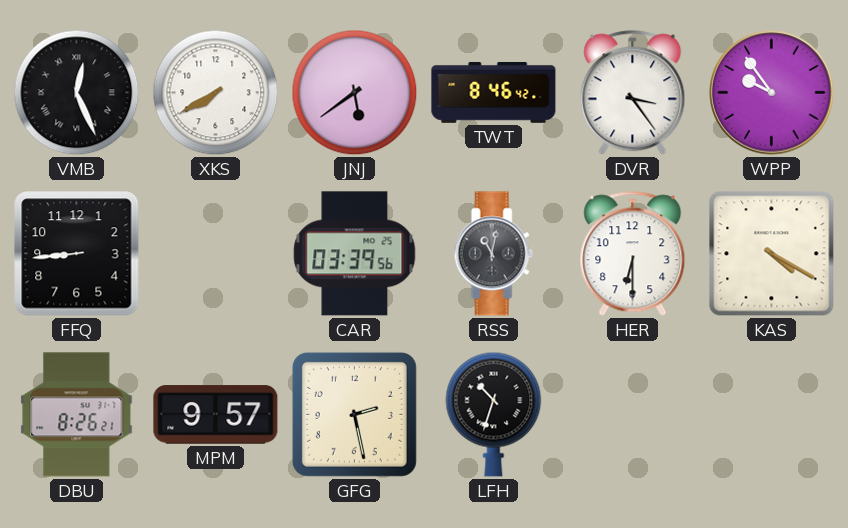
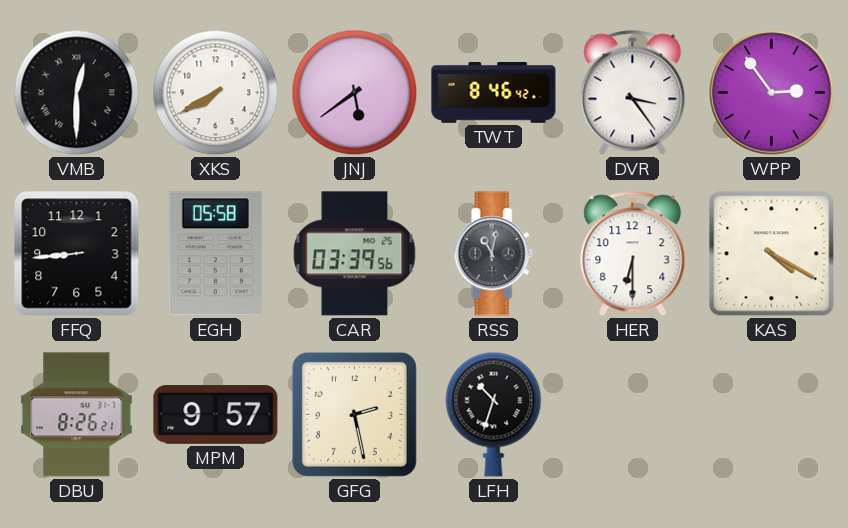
VMB: 12:26 -> 12:30
WPP: 9:54 -> 2:54
EGH: none -> 05:58
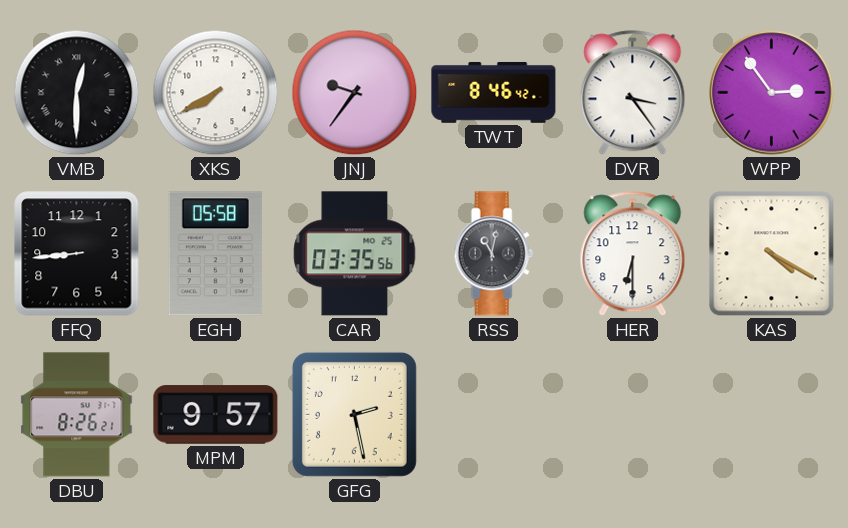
JNJ: 5:39 -> 9:36
CAR: 03:39 -> 03:35
LFH: 10:33 -> none
